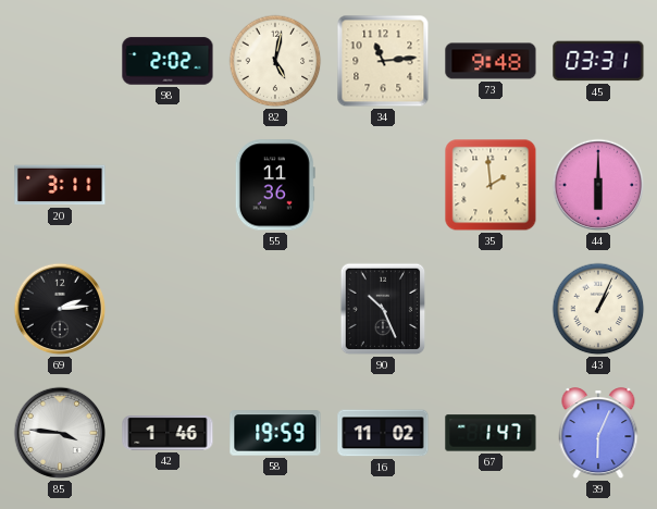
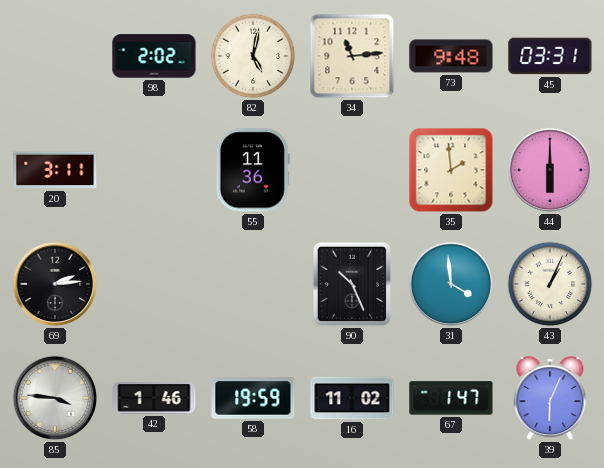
31: none -> 3:59
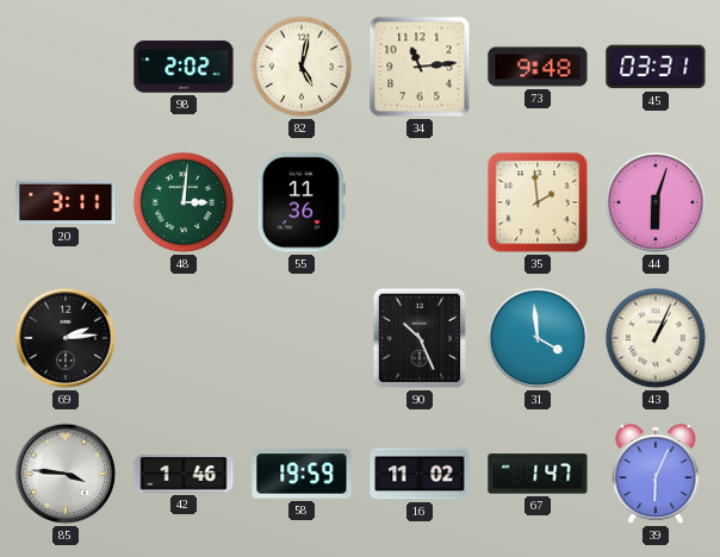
48: none -> 3:01
44: 6:00 -> 6:03
